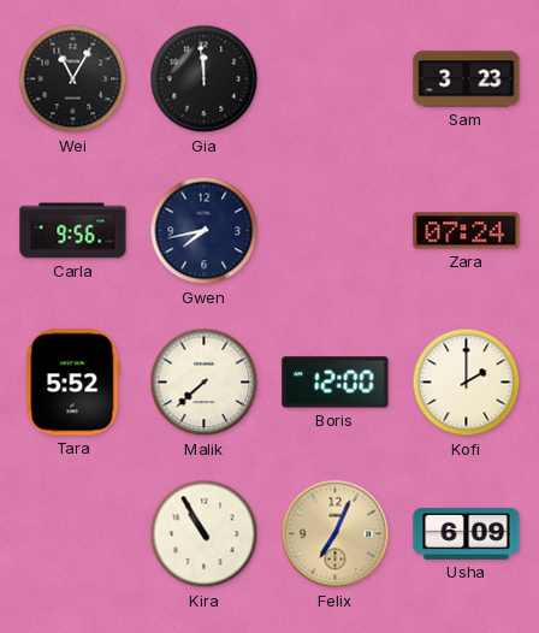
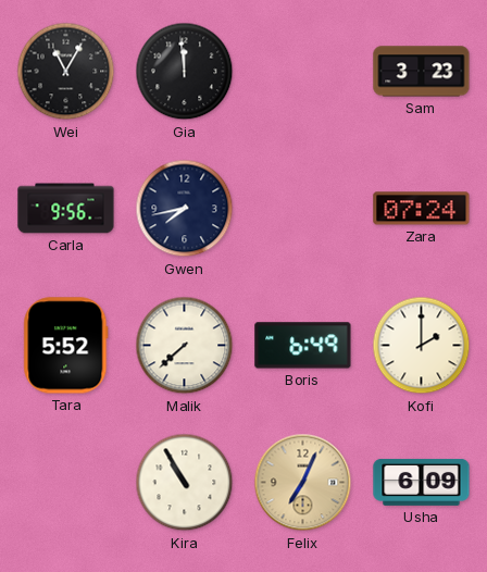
Boris: 12:00 -> 6:49
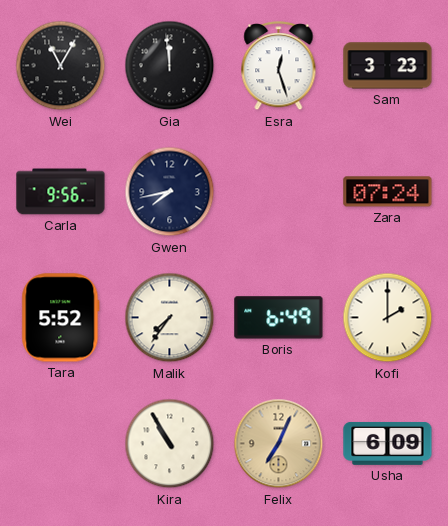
Esra: none -> 12:27
Malik: 7:38 -> 7:36
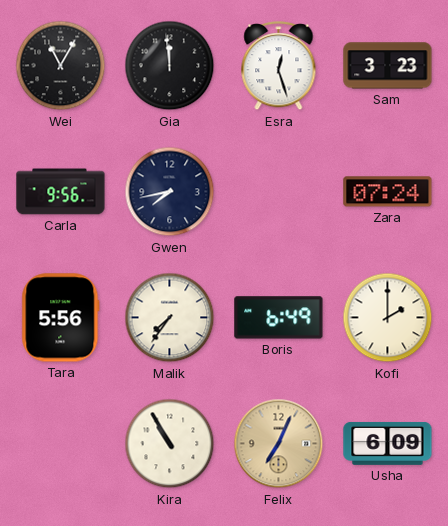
Tara: 5:52 -> 5:56
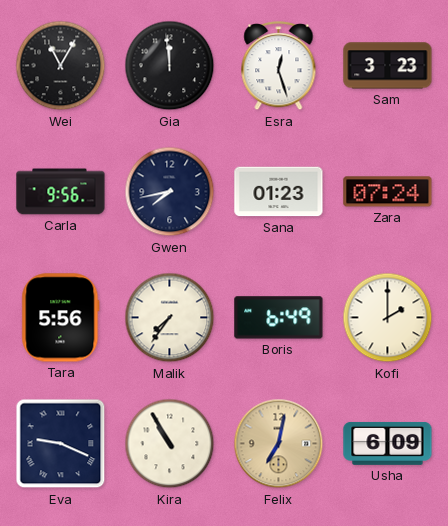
Sana: none -> 01:23
Eva: none -> 9:19
Felix: 7:04 -> 7:02
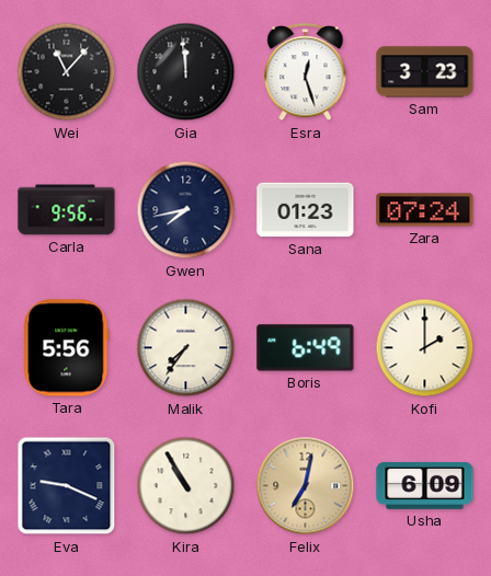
Wei: 11:05 -> 11:07
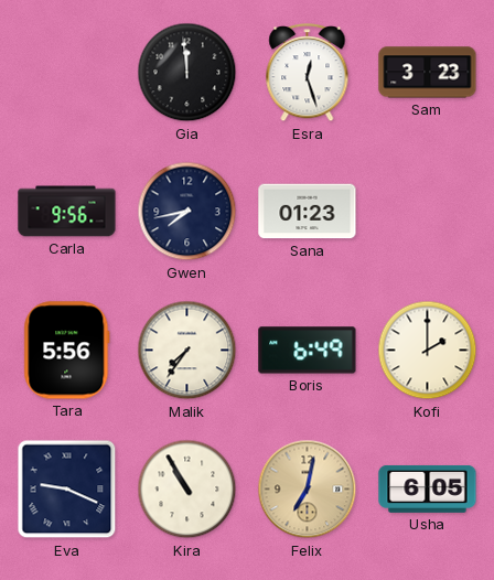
Wei: 11:07 -> none
Zara: 07:24 -> none
Usha: 6:09 -> 6:05
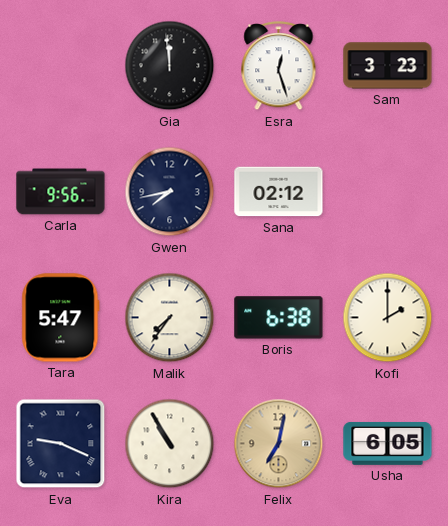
Sana: 01:23 -> 02:12
Tara: 5:56 -> 5:47
Boris: 6:49 -> 6:38
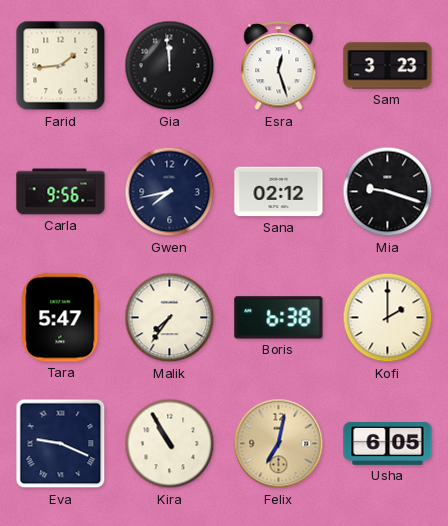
Farid: none -> 1:44
Mia: none -> 9:18
